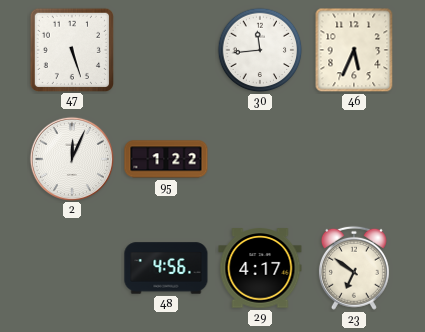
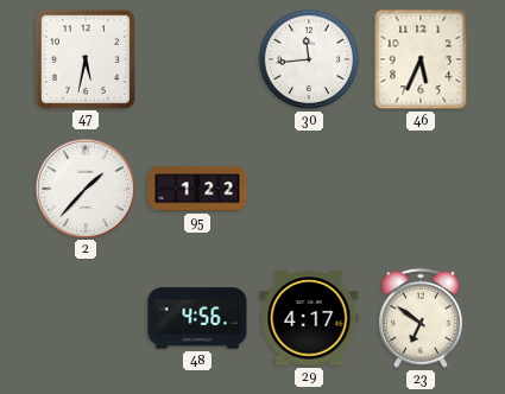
47: 5:27 -> 5:32
2: 12:04 -> 1:37
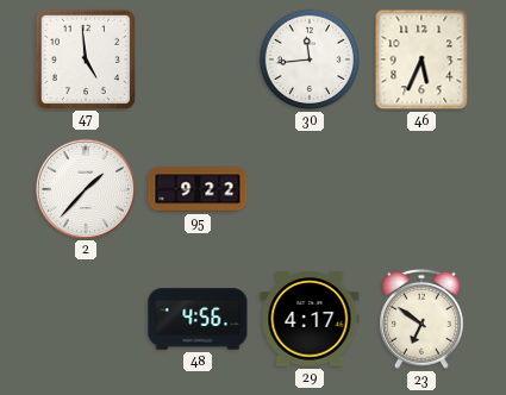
47: 5:32 -> 4:59
95: 1:22 -> 9:22
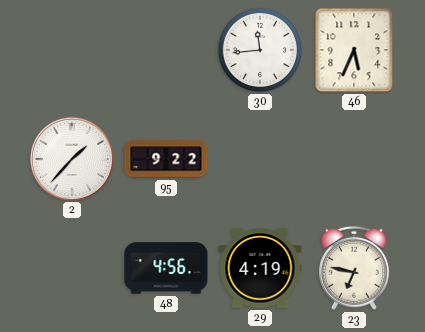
47: 4:59 -> none
29: 4:17 -> 4:19
23: 6:51 -> 6:47
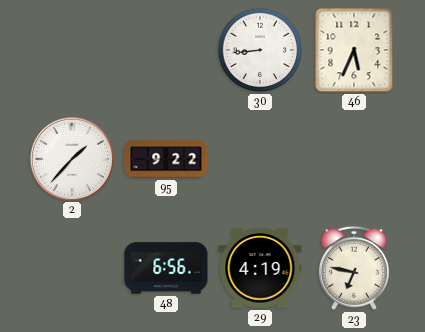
30: 11:44 -> 8:44
48: 4:56 -> 6:56
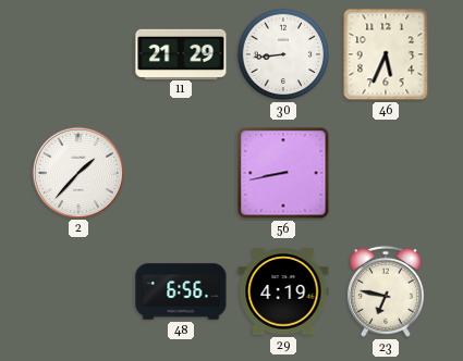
11: none -> 21:29
95: 9:22 -> none
56: none -> 8:43
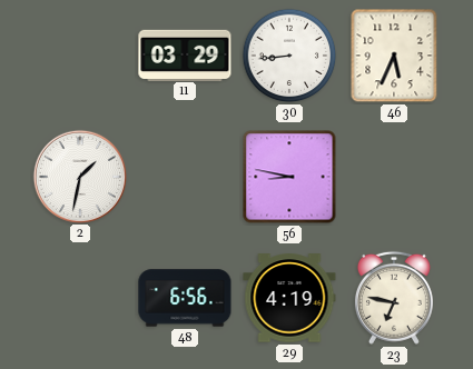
11: 21:29 -> 03:29
2: 1:37 -> 1:32
56: 8:43 -> 8:47
